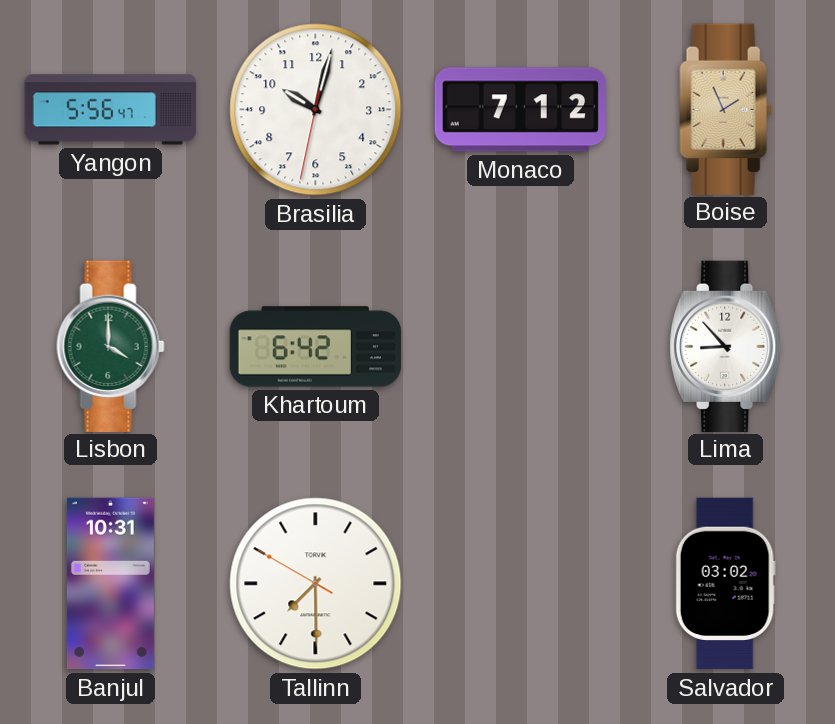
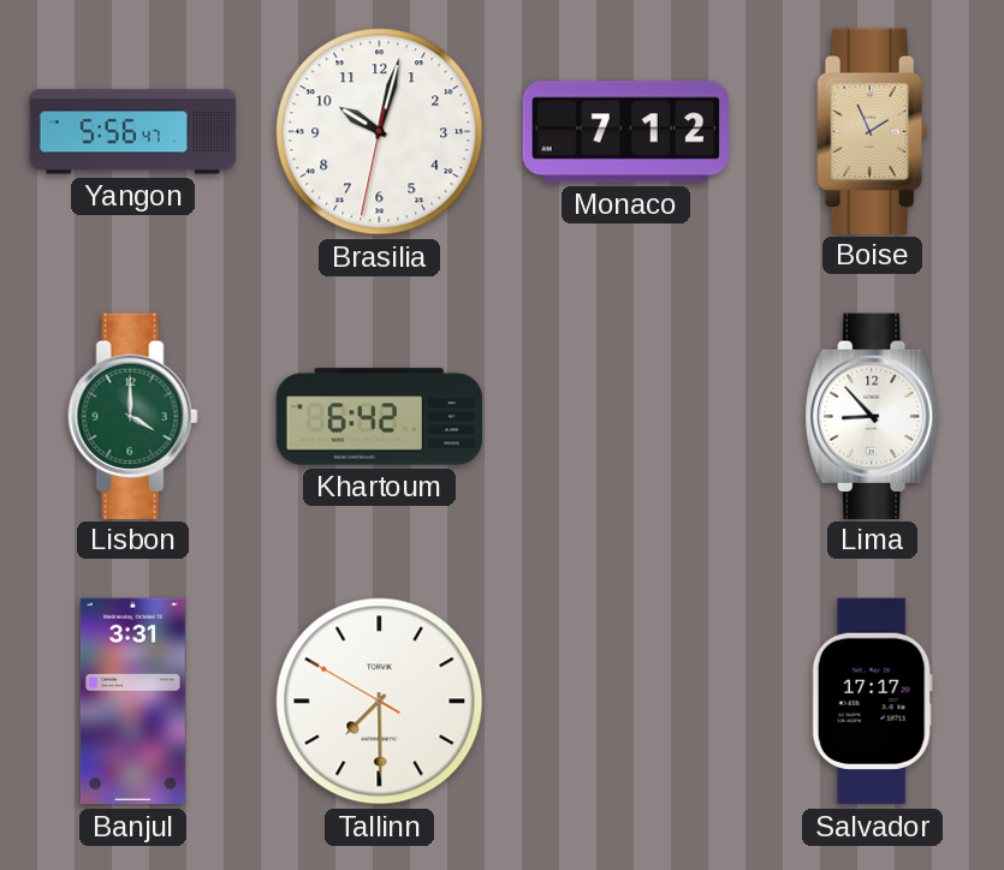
Banjul: 10:31 -> 3:31
Salvador: 03:02 -> 17:17
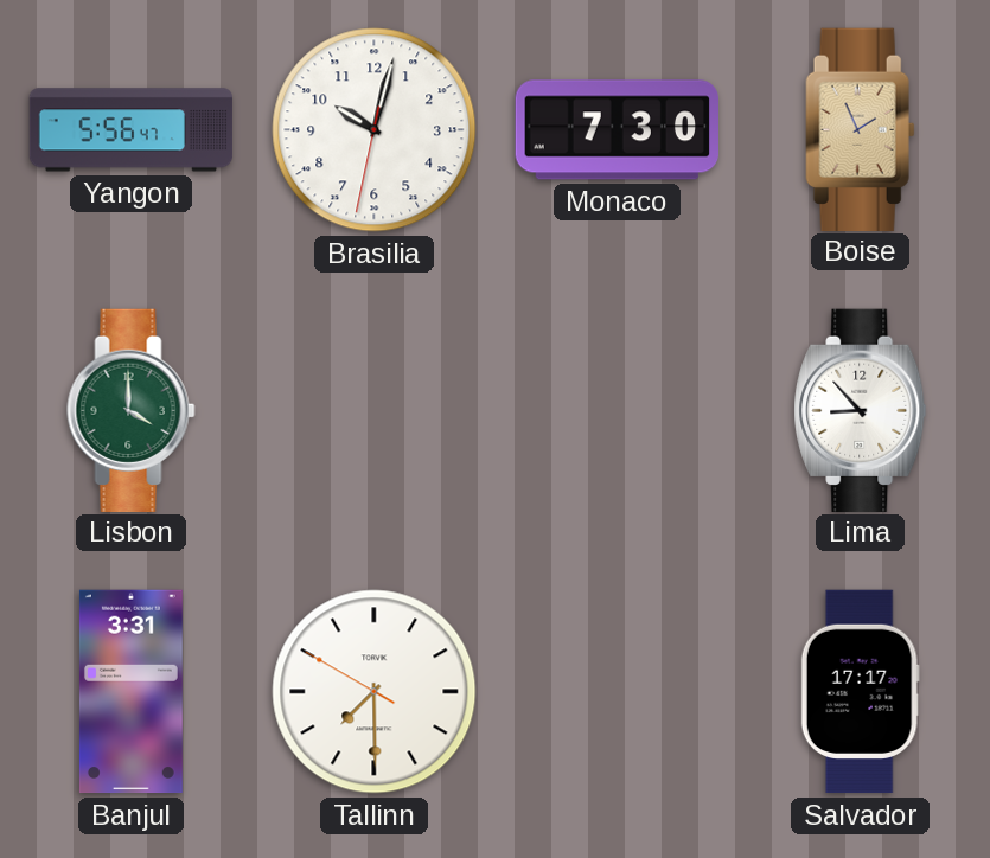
Monaco: 7:12 -> 7:30
Khartoum: 6:42 -> none
